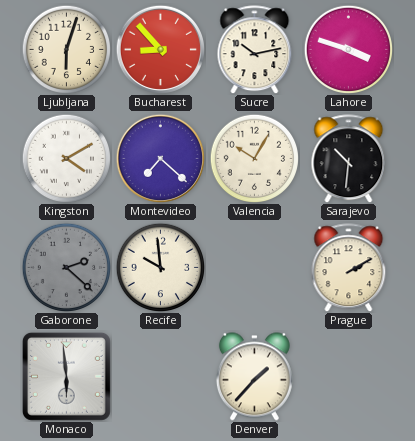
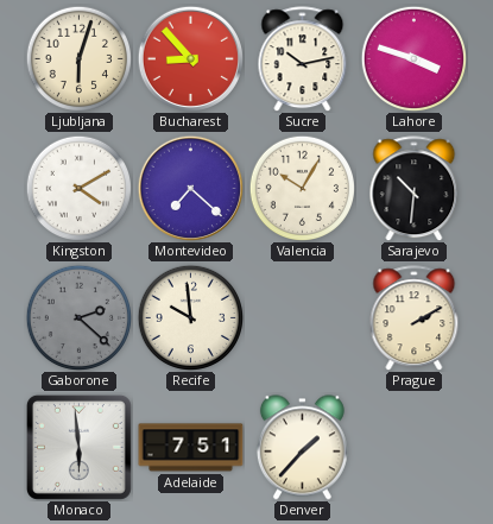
Adelaide: none -> 7:51
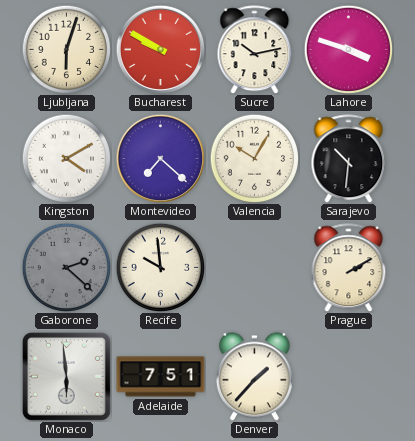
Bucharest: 8:53 -> 9:50
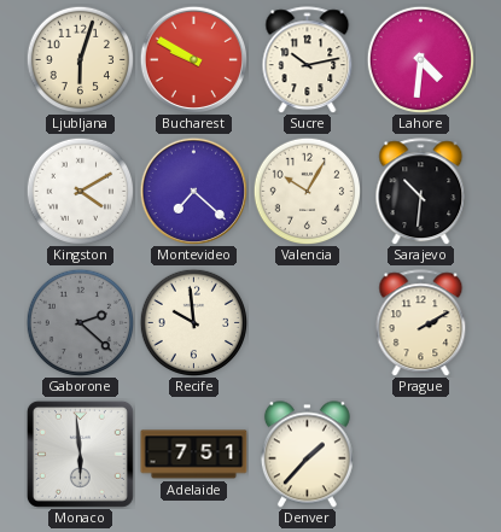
Lahore: 3:48 -> 4:31
